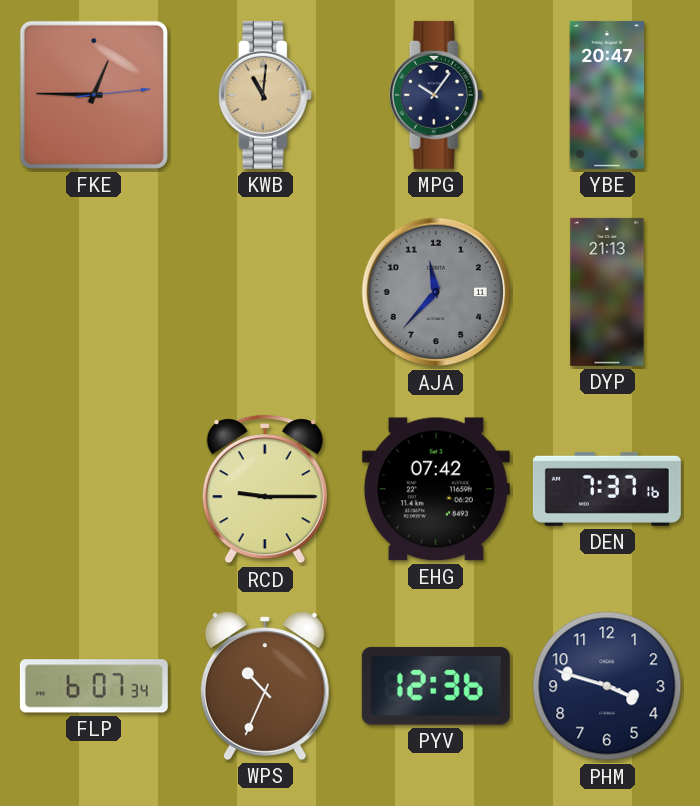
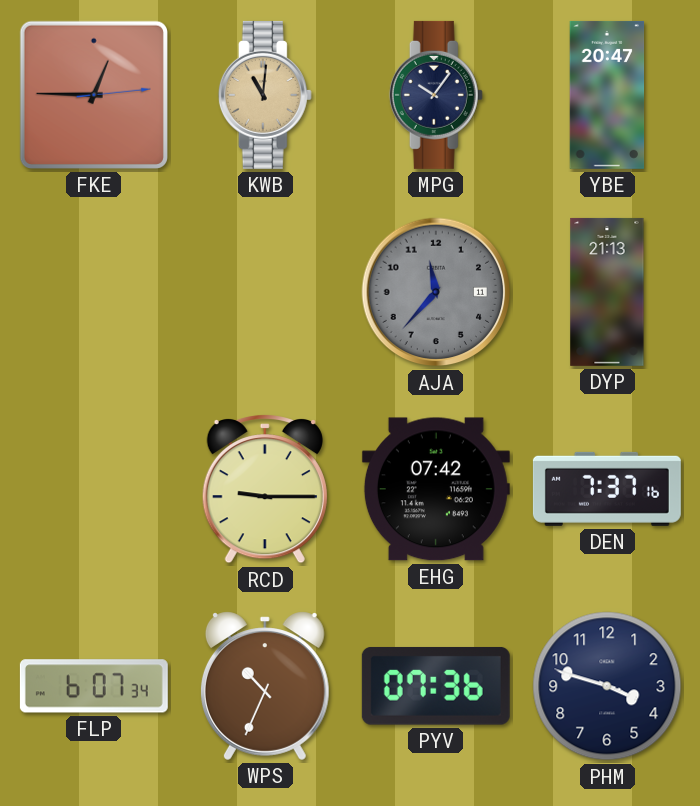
PYV: 12:36 -> 07:36
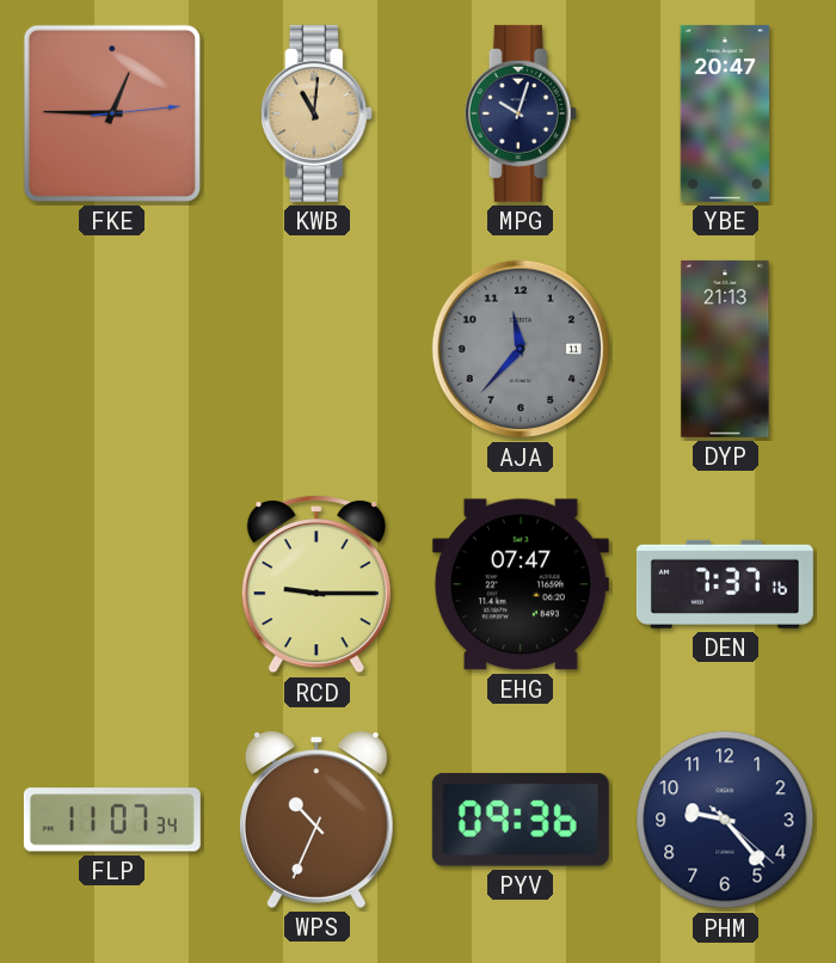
MPG: 10:06 -> 10:03
EHG: 07:42 -> 07:47
FLP: 6:07 -> 11:07
PYV: 07:36 -> 09:36
PHM: 3:47 -> 9:23
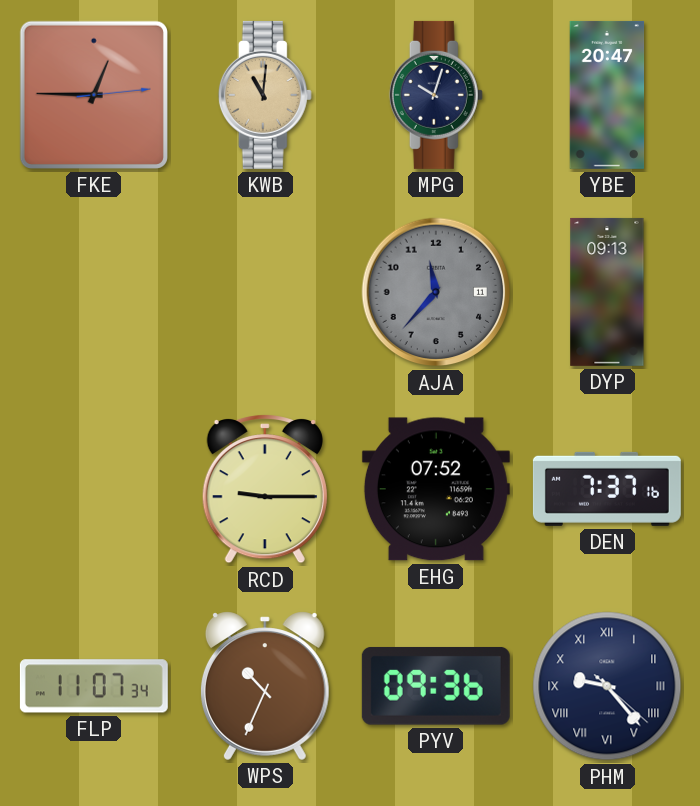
DYP: 21:13 -> 09:13
EHG: 07:47 -> 07:52
PHM numerals: Arabic -> Roman
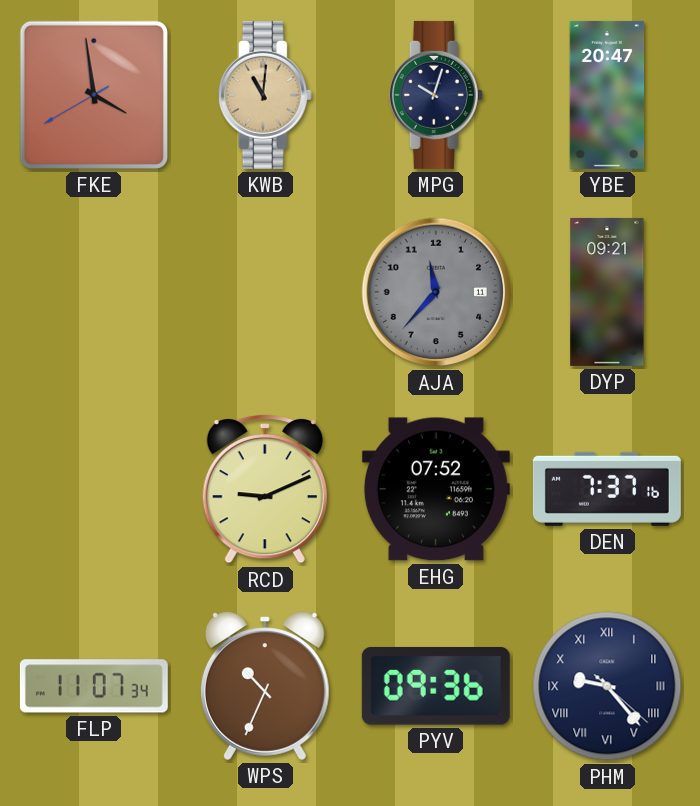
FKE: 12:45 -> 3:58
DYP: 09:13 -> 09:21
RCD: 9:15 -> 9:11
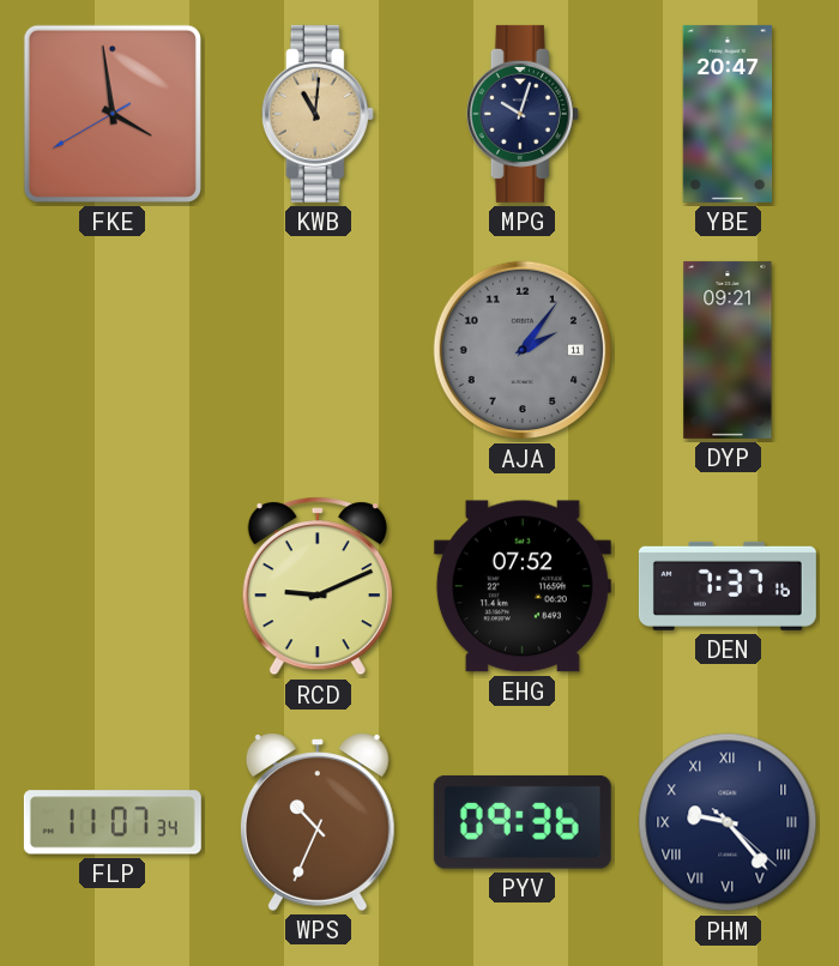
AJA: 11:37 -> 2:06
